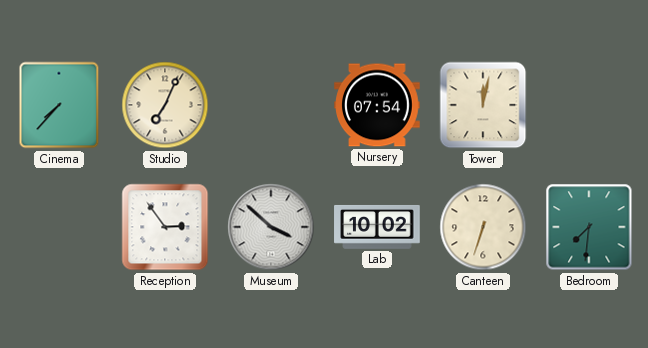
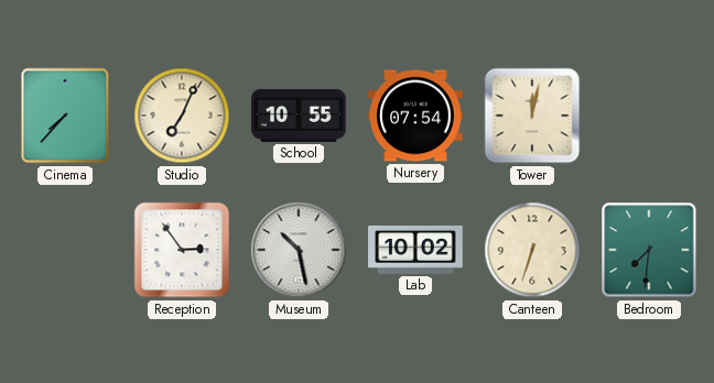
School: none -> 10:55
Museum: 3:52 -> 10:28
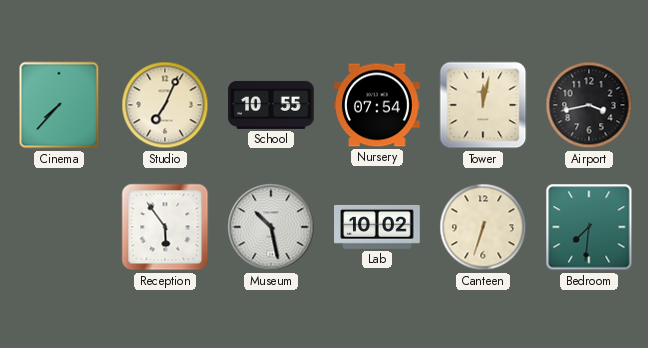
Airport: none -> 3:43
Reception: 2:54 -> 5:54
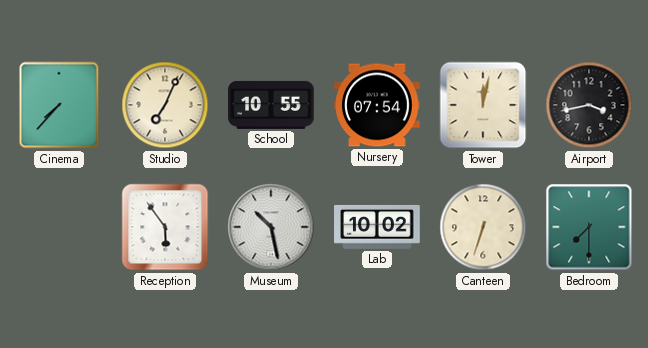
Bedroom: 7:31 -> 7:30
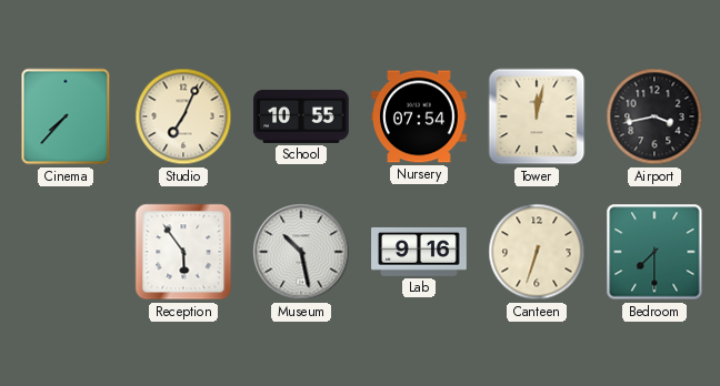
Lab: 10:02 -> 9:16
